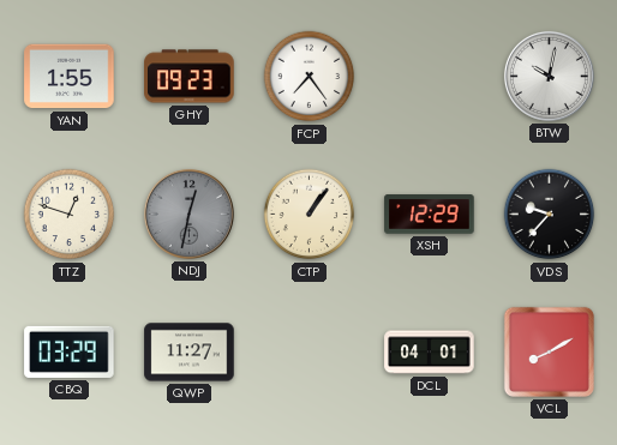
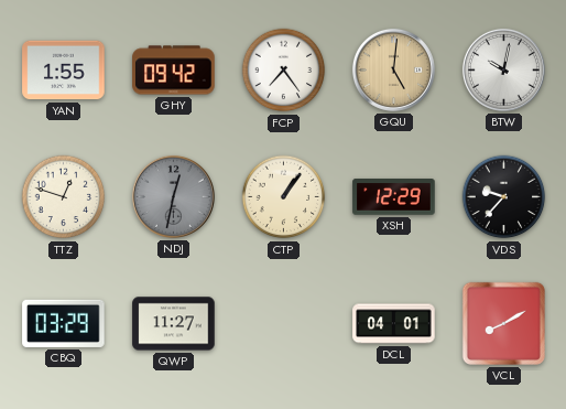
GHY: 09:23 -> 09:42
GQU: none -> 5:01
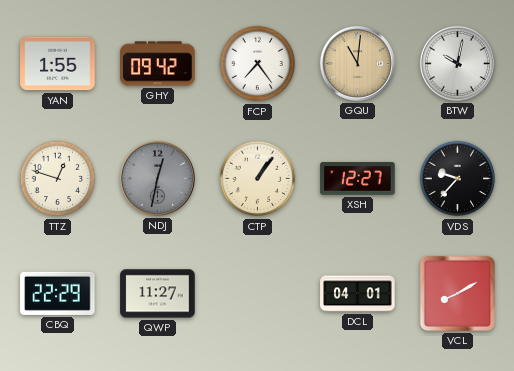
GQU: 5:01 -> 11:01
XSH: 12:29 -> 12:27
CBQ: 03:29 -> 22:29
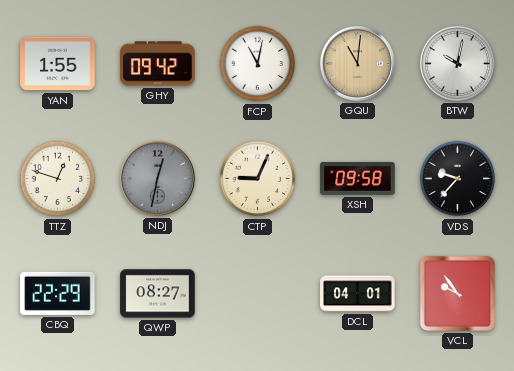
FCP: 7:24 -> 11:02
CTP: 1:06 -> 9:04
XSH: 12:27 -> 09:58
QWP: 11:27 -> 08:27
VCL: 8:10 -> 9:54
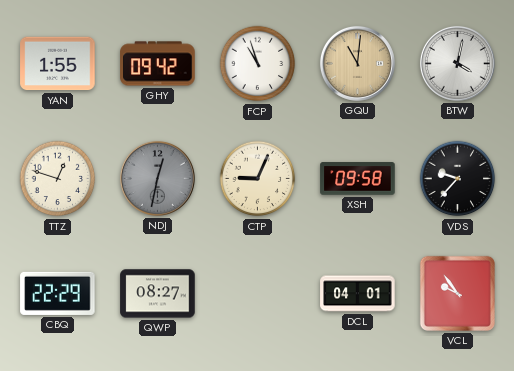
FCP: 11:02 -> 10:57
BTW: 10:02 -> 4:02
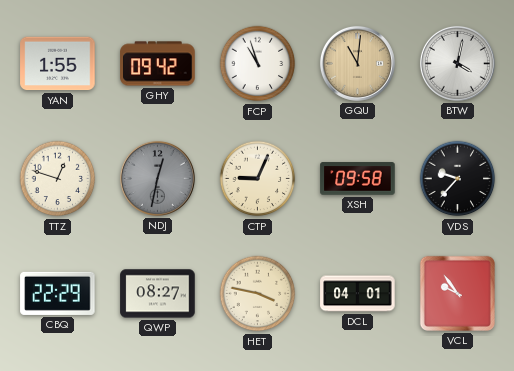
HET: none -> 3:47
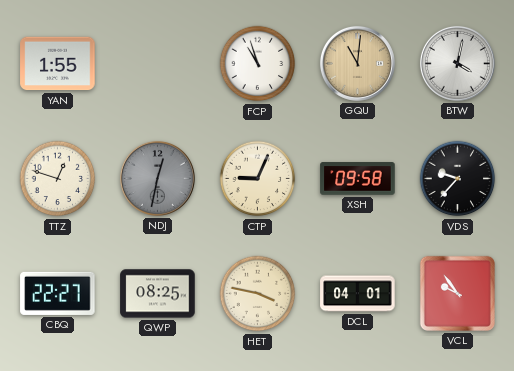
GHY: 09:42 -> none
CBQ: 22:29 -> 22:27
QWP: 08:27 -> 08:25
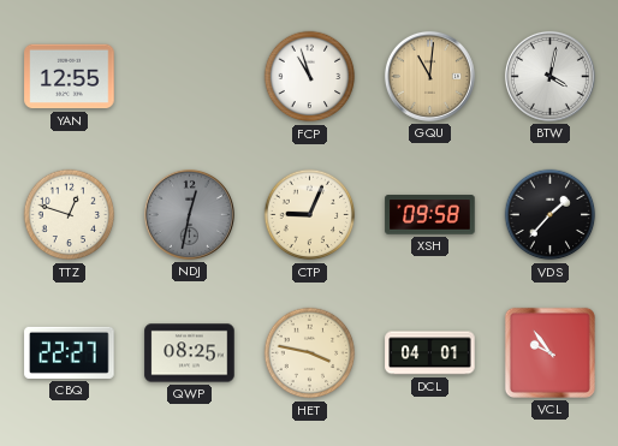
YAN: 1:55 -> 12:55
VDS: 9:37 -> 1:37
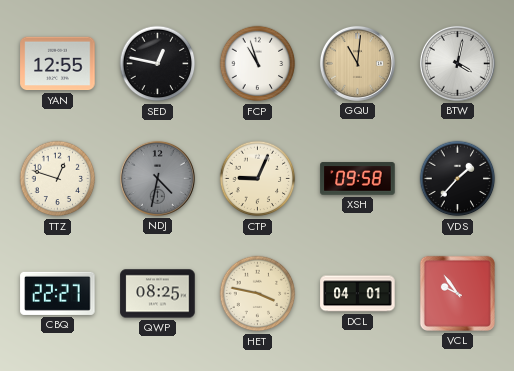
SED: none -> 12:47
NDJ: 12:32 -> 4:32
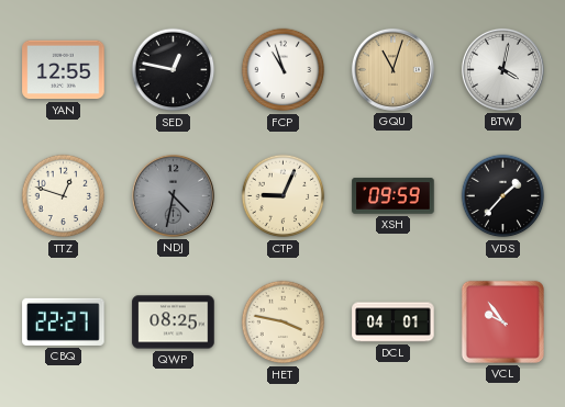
GQU: 11:01 -> 11:03
XSH: 09:58 -> 09:59
